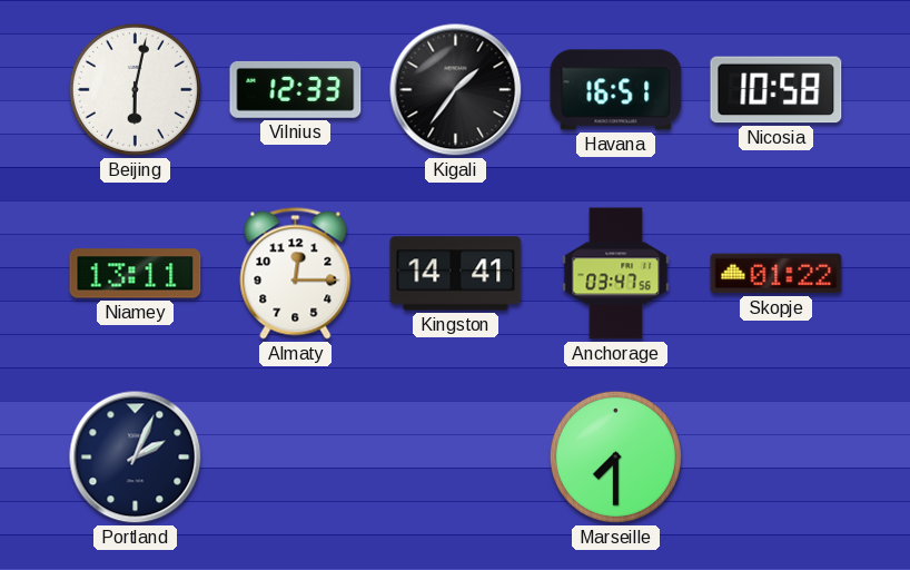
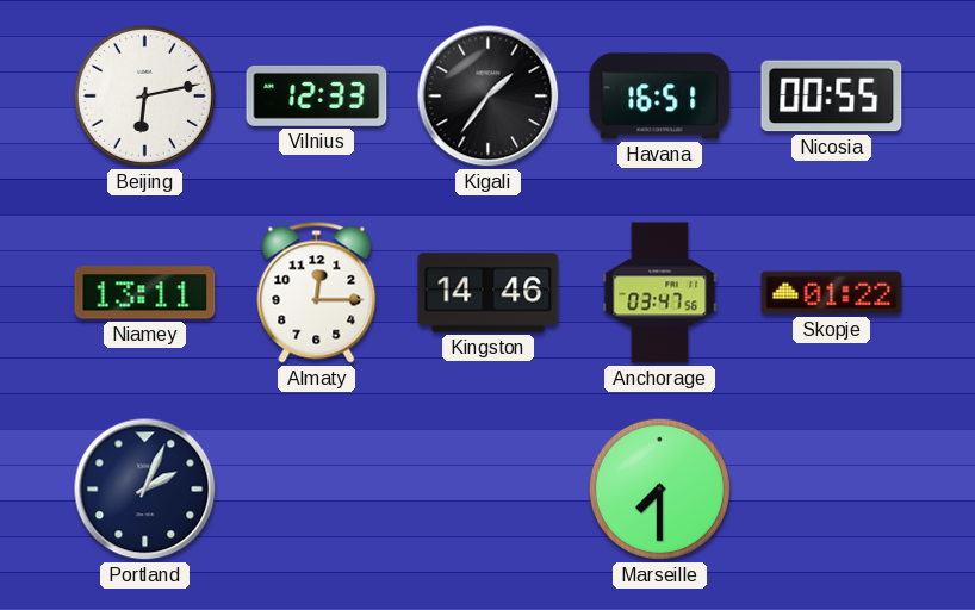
Beijing: 6:02 -> 6:13
Nicosia: 10:58 -> 00:55
Kingston: 14:41 -> 14:46
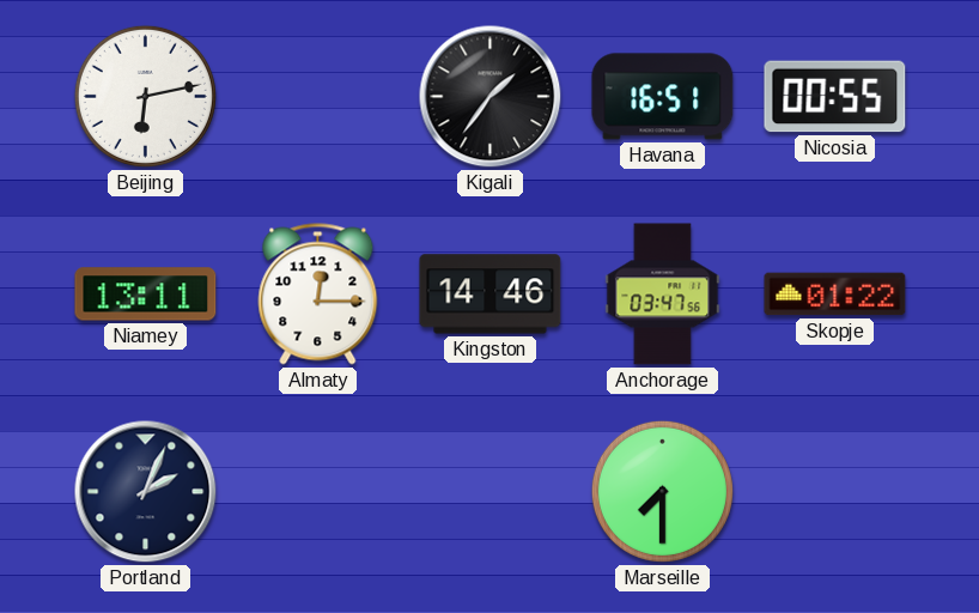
Vilnius: 12:33 -> none
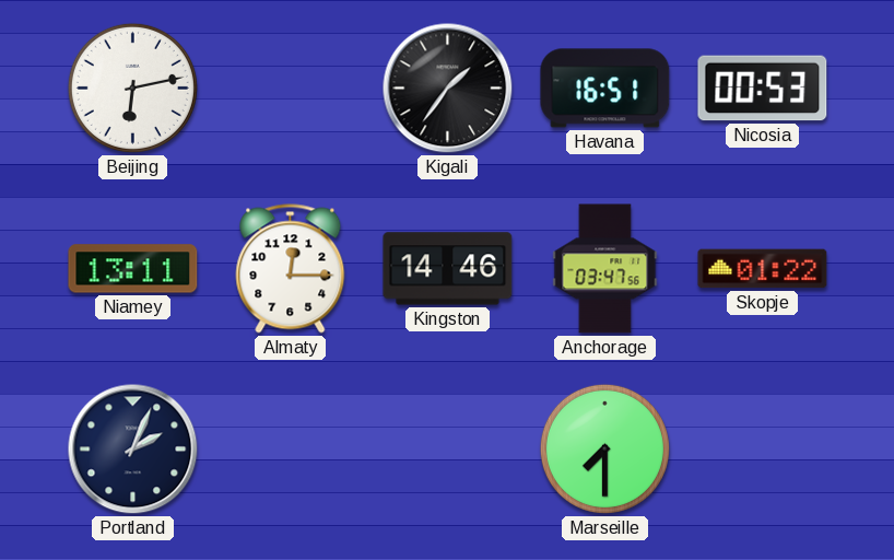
Nicosia: 00:55 -> 00:53
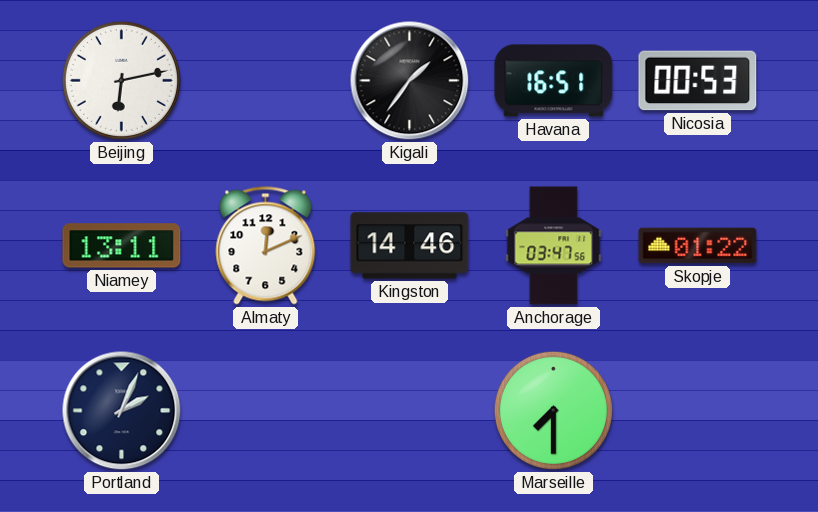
Almaty: 12:15 -> 12:11
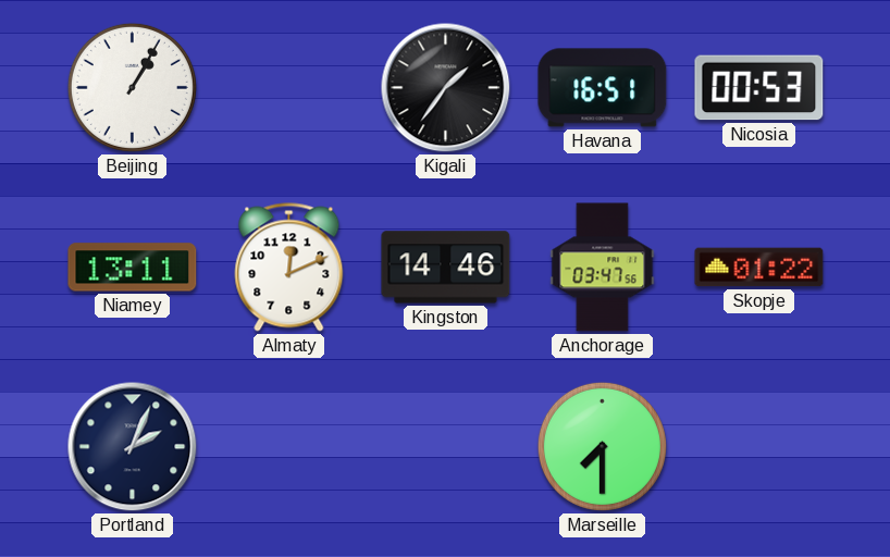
Beijing: 6:13 -> 1:05
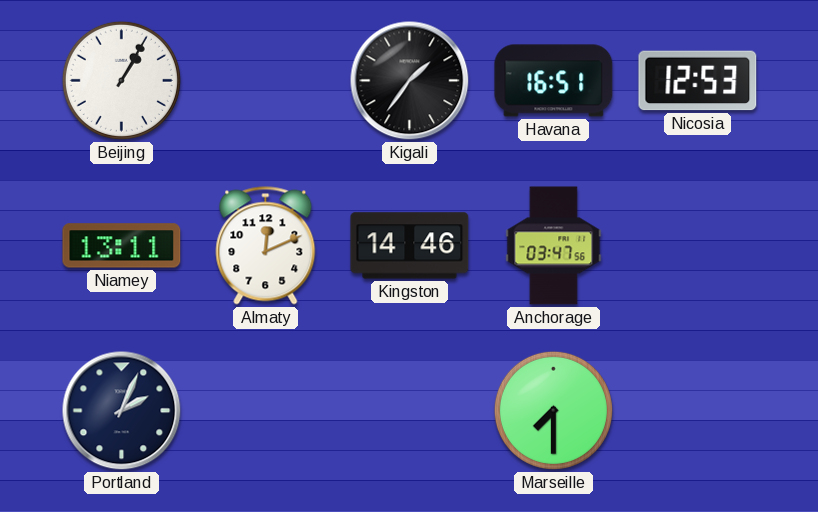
Nicosia: 00:53 -> 12:53
Skopje: 01:22 -> none
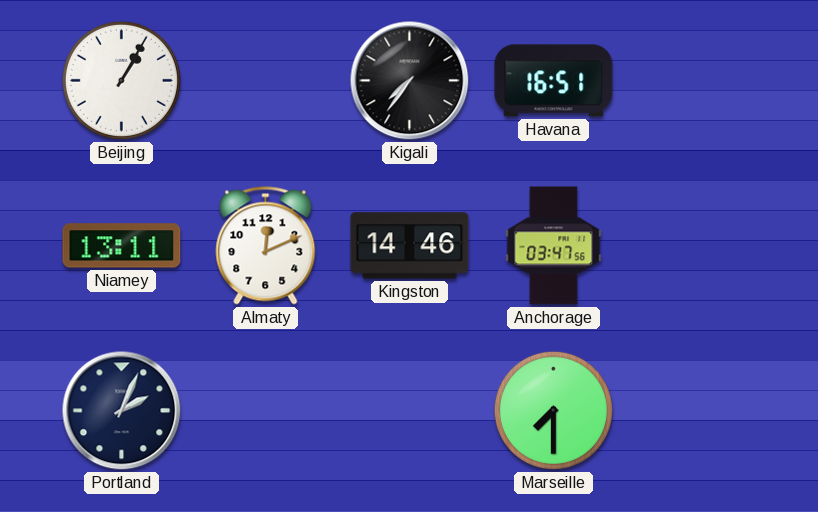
Kigali: 1:36 -> 7:36
Nicosia: 12:53 -> none
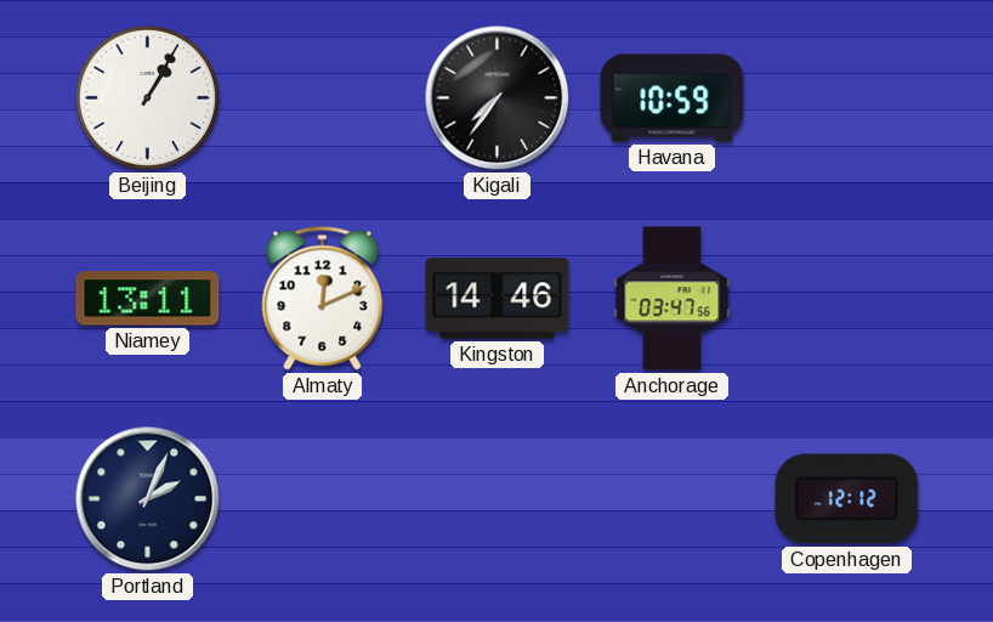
Havana: 16:51 -> 10:59
Marseille: 7:30 -> none
Copenhagen: none -> 12:12
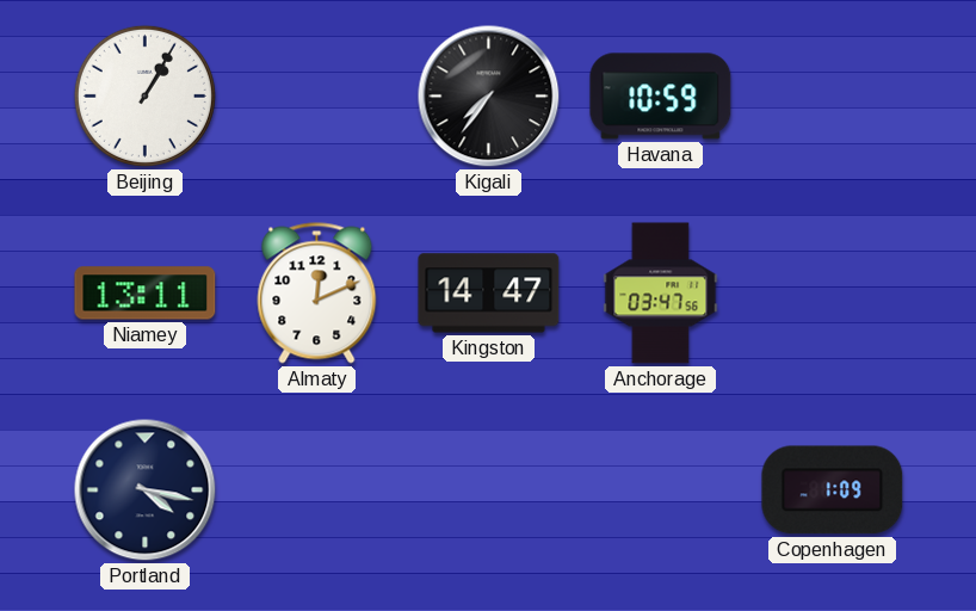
Kingston: 14:46 -> 14:47
Portland: 2:04 -> 4:17
Copenhagen: 12:12 -> 1:09
